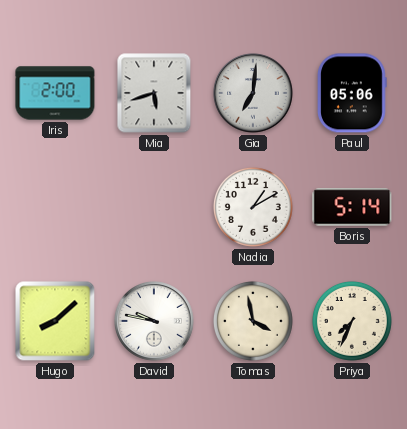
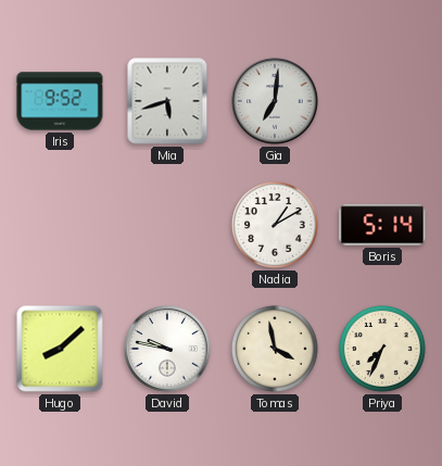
Iris: 2:00 -> 9:52
Paul: 05:06 -> none
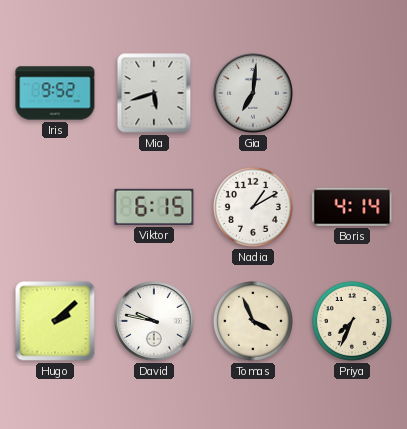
Viktor: none -> 6:15
Boris: 5:14 -> 4:14
Hugo: 8:08 -> 2:08
Tomas: 3:58 -> 3:56
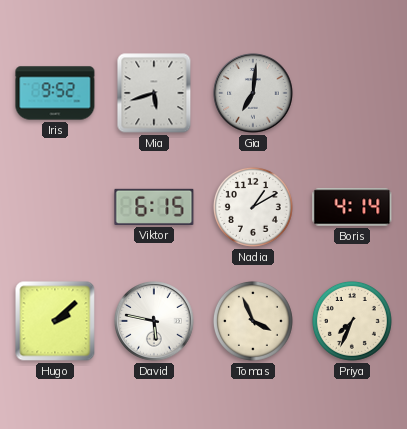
David: 9:47 -> 5:47
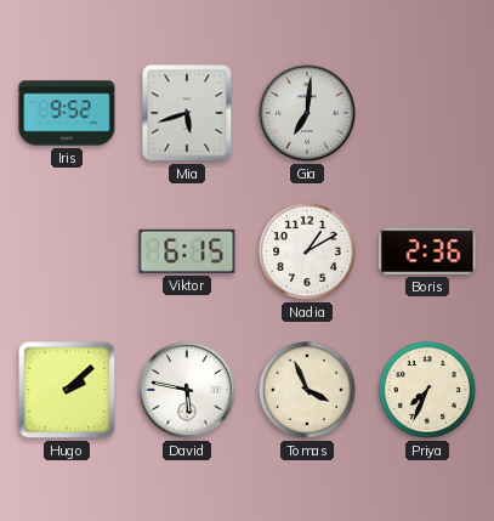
Boris: 4:14 -> 2:36
